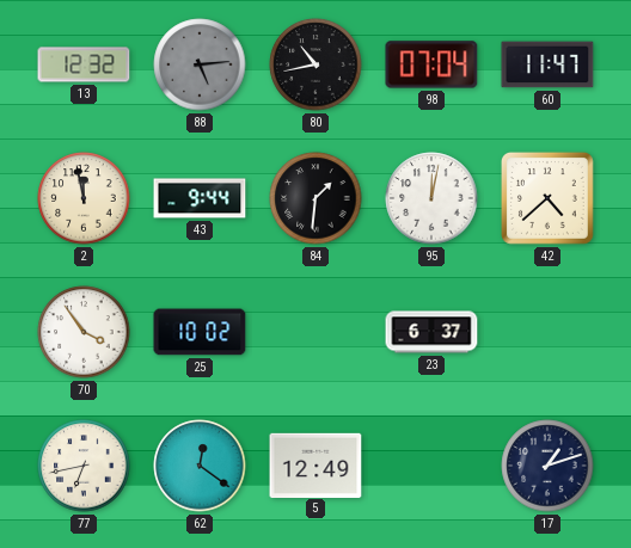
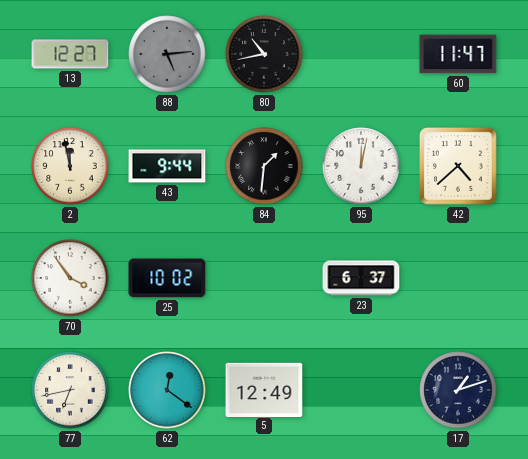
13: 12:32 -> 12:27
98: 07:04 -> none
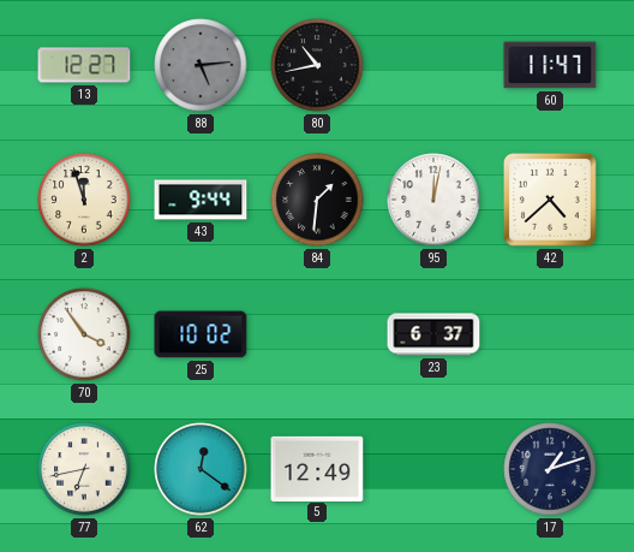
2: 11:58 -> 11:57
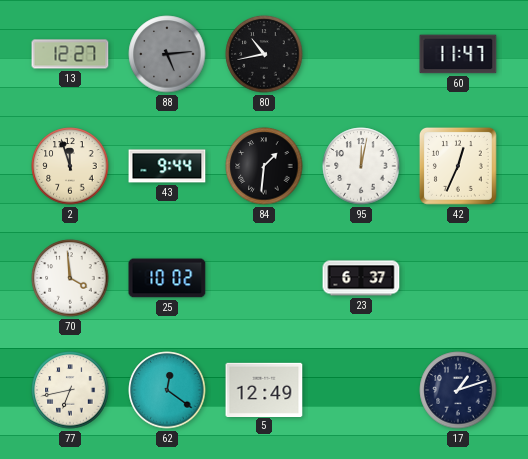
42: 4:38 -> 12:34
70: 3:54 -> 3:59
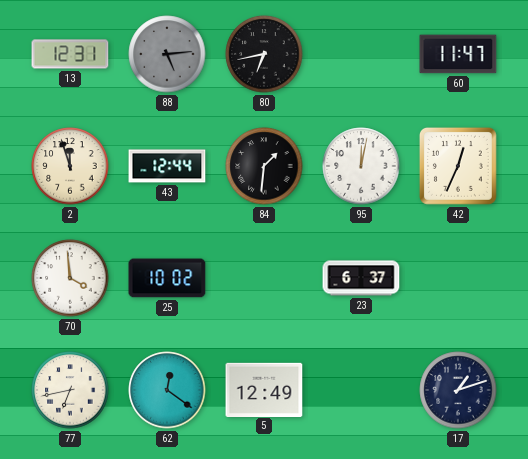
13: 12:27 -> 12:31
80: 10:43 -> 6:43
43: 9:44 -> 12:44
